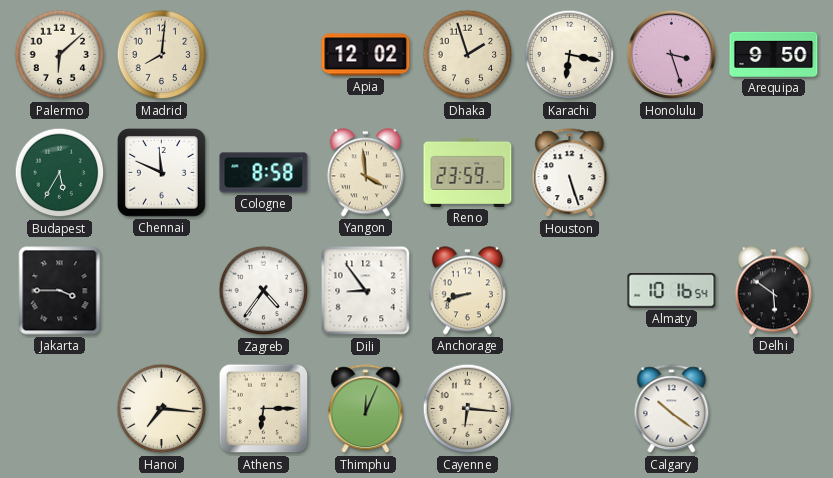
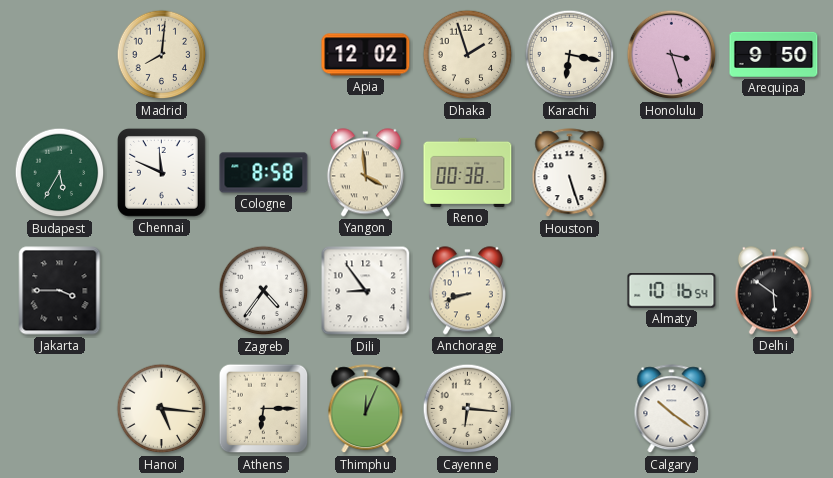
Palermo: 6:08 -> none
Reno: 23:59 -> 00:38
Hanoi: 7:16 -> 5:16
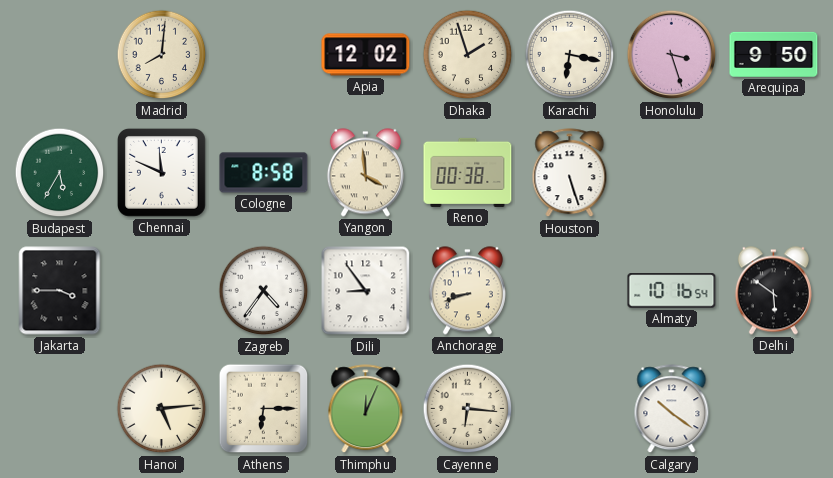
Hanoi: 5:16 -> 5:14
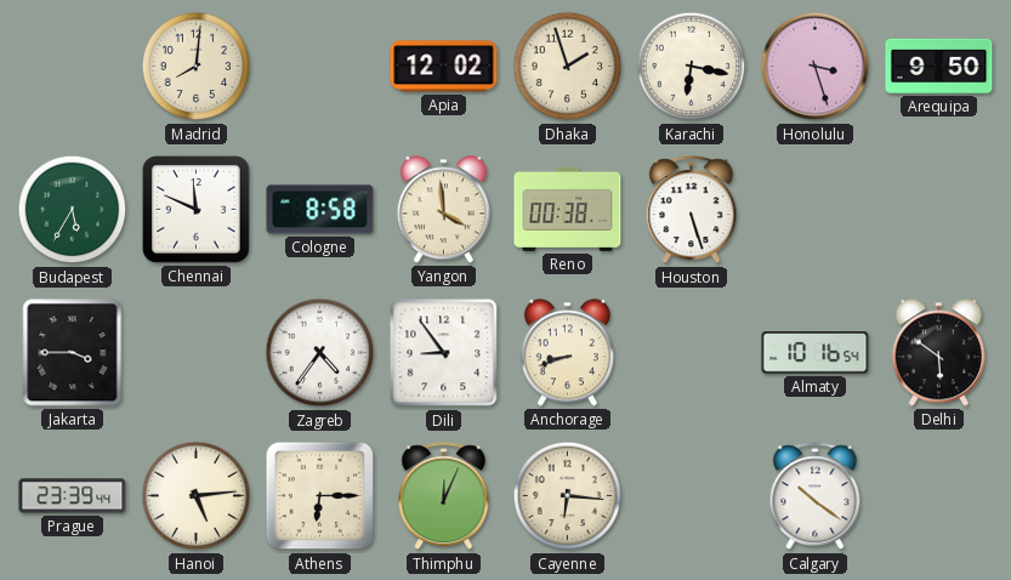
Prague: none -> 23:39
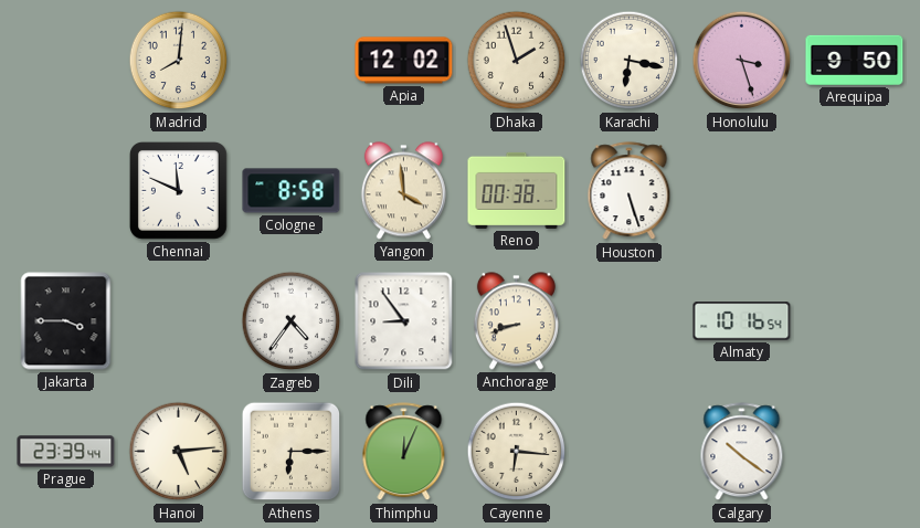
Budapest: 5:35 -> none
Delhi: 5:51 -> none
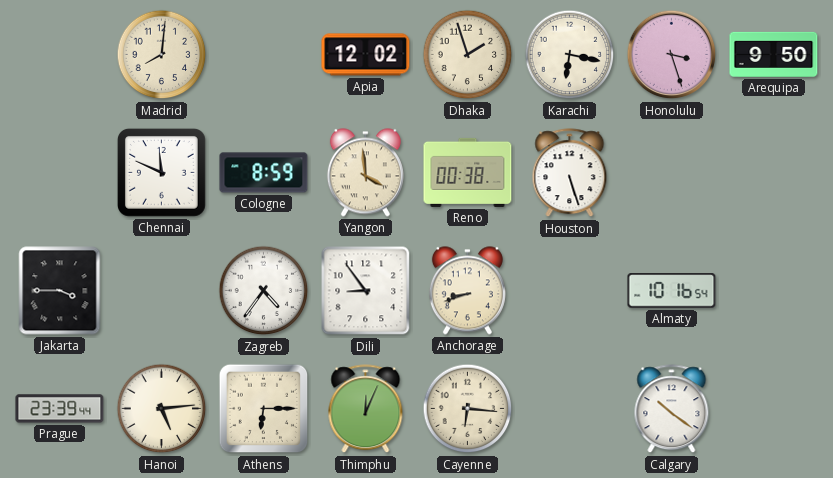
Cologne: 8:58 -> 8:59
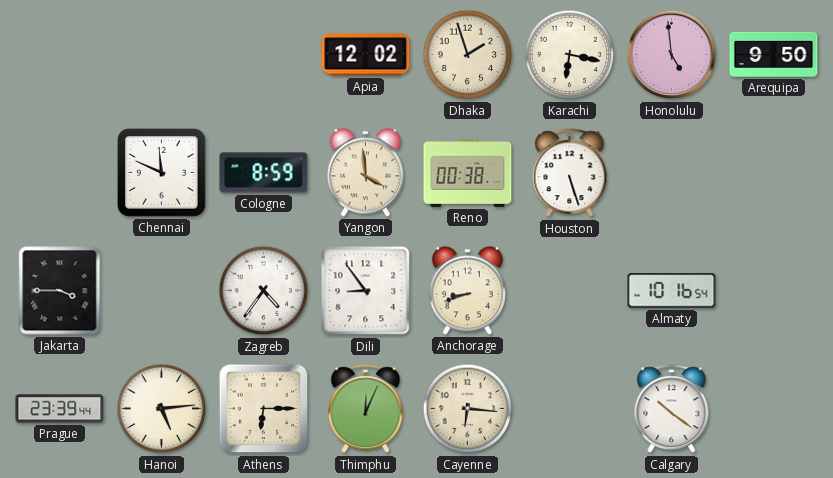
Madrid: 8:01 -> none
Honolulu: 3:27 -> 4:59
